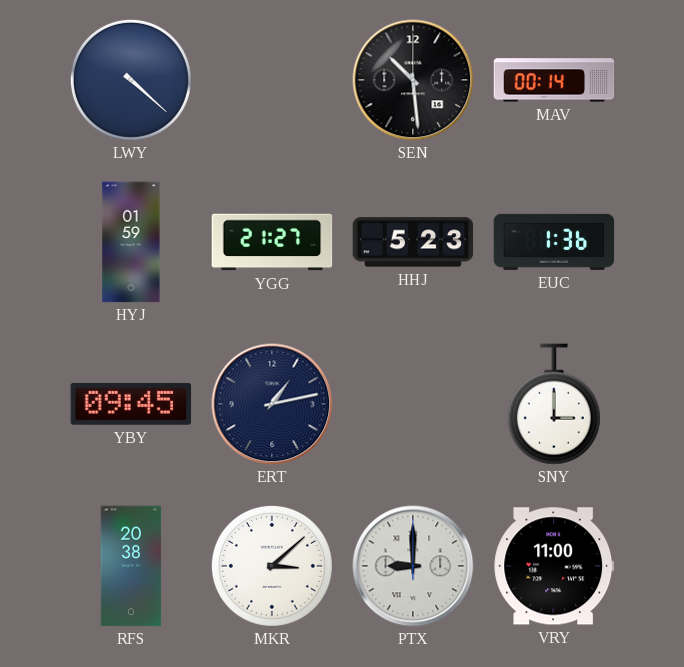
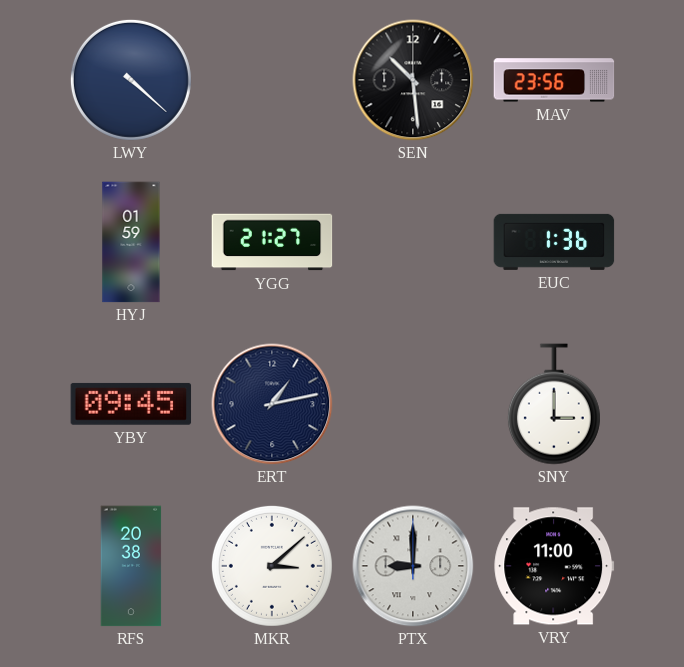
MAV: 00:14 -> 23:56
HHJ: 5:23 -> none
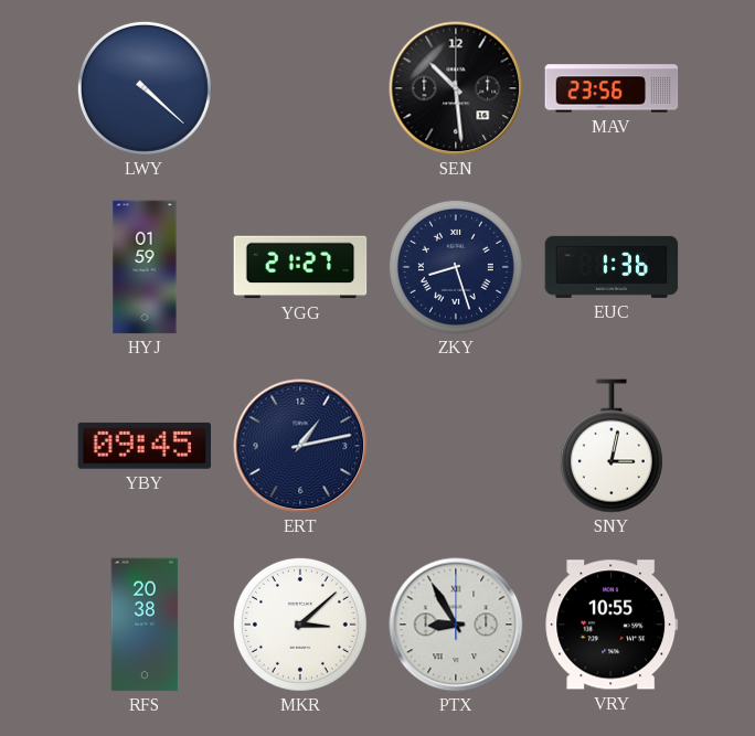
ZKY: none -> 8:27
SNY: 3:00 -> 3:02
PTX: 9:00 -> 8:55
VRY: 11:00 -> 10:55
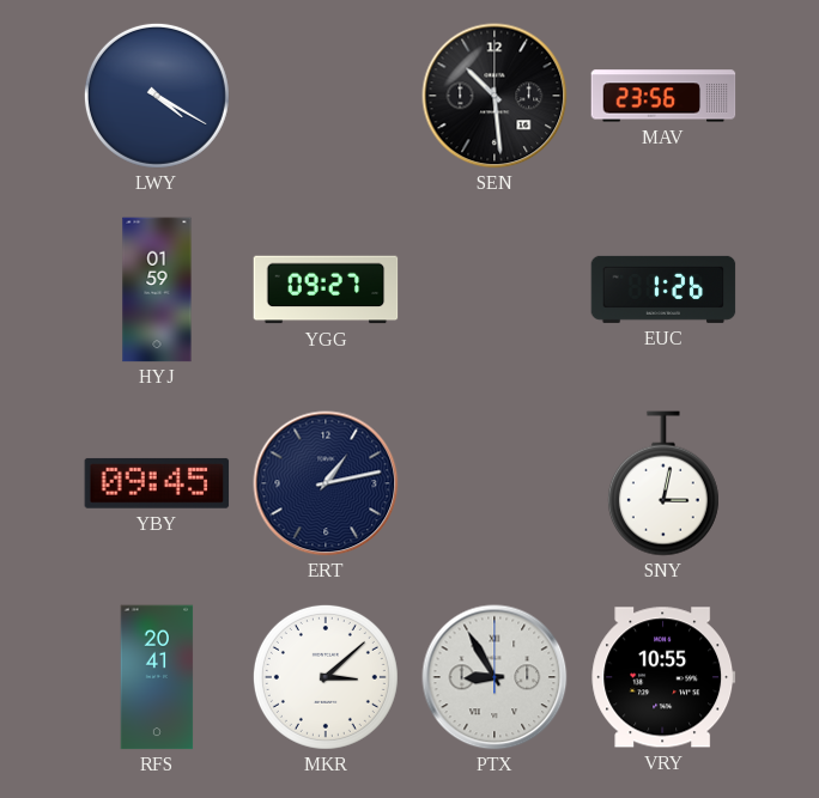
LWY: 4:22 -> 4:20
YGG: 21:27 -> 09:27
ZKY: 8:27 -> none
EUC: 1:36 -> 1:26
RFS: 20:38 -> 20:41
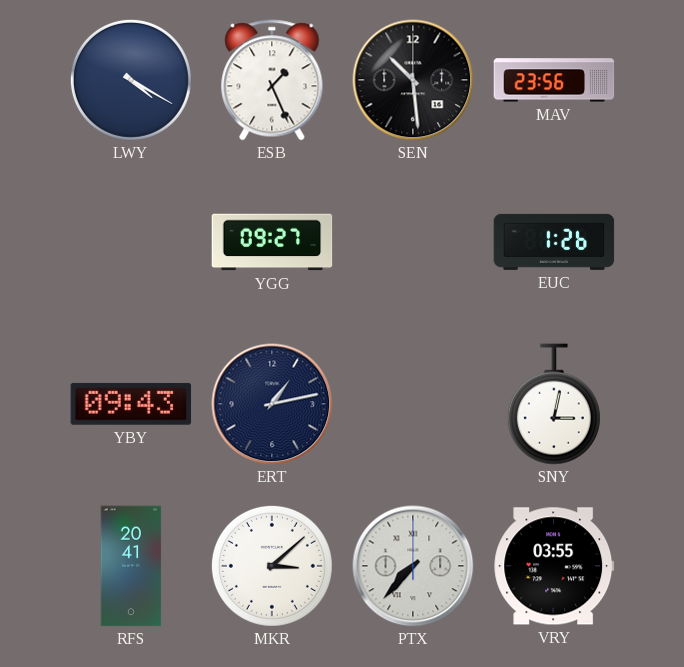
ESB: none -> 1:26
HYJ: 01:59 -> none
YBY: 09:45 -> 09:43
PTX: 8:55 -> 7:37
VRY: 10:55 -> 03:55
